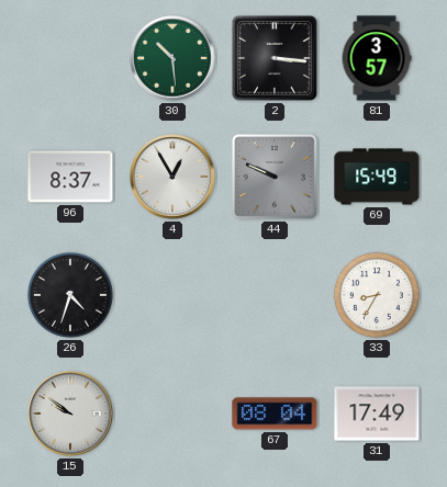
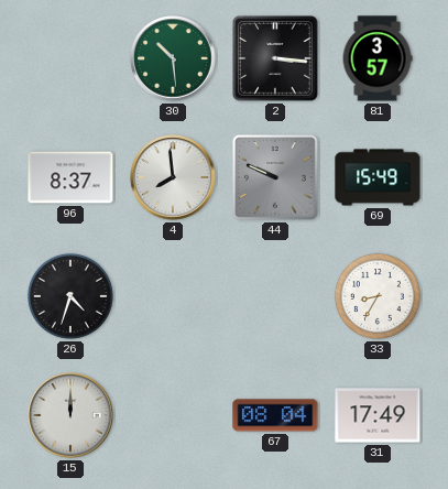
4: 12:55 -> 7:59
15: 9:51 -> 12:00
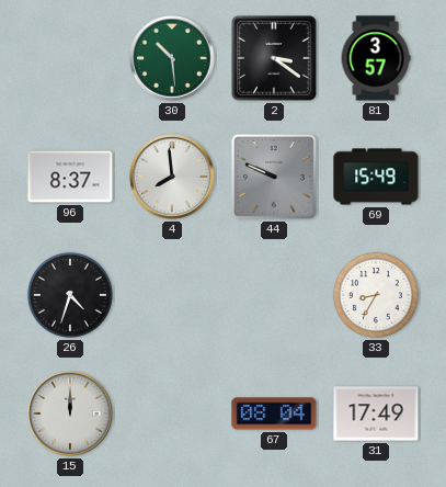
2: 3:16 -> 3:21
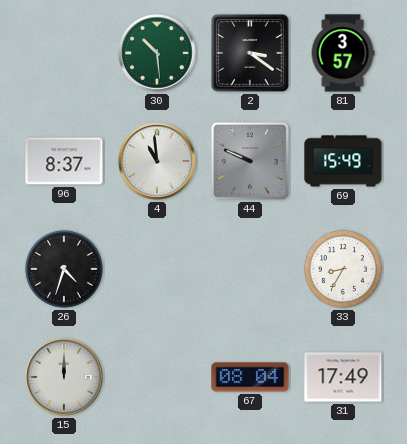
4: 7:59 -> 10:59
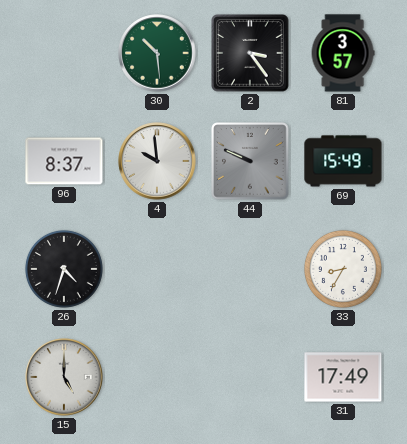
2: 3:21 -> 3:24
4: 10:59 -> 9:59
15: 12:00 -> 5:00
67: 08:04 -> none
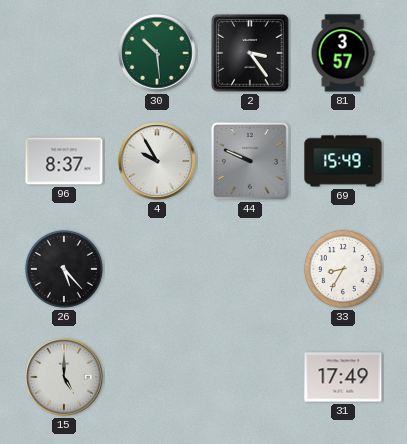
4: 9:59 -> 9:55
26: 4:33 -> 5:23
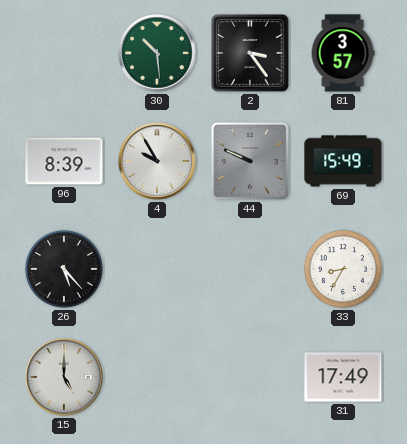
96: 8:37 -> 8:39
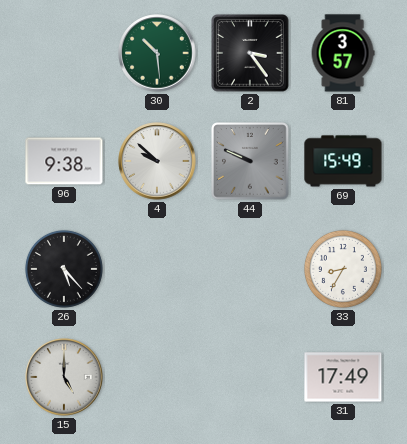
96: 8:39 -> 9:38
4: 9:55 -> 9:52
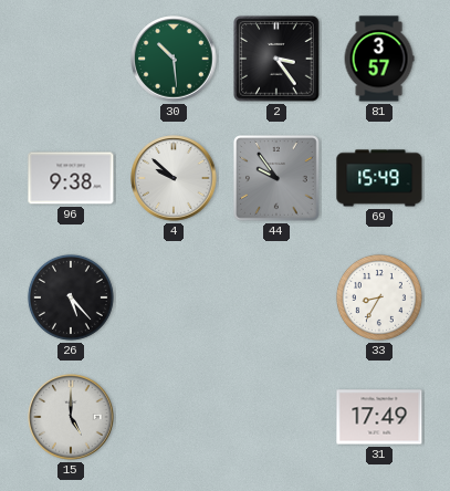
44: 9:49 -> 9:54
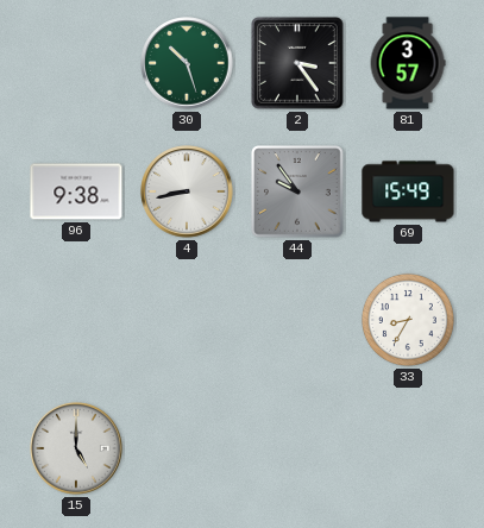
30: 10:29 -> 10:27
4: 9:52 -> 8:43
26: 5:23 -> none
31: 17:49 -> none
